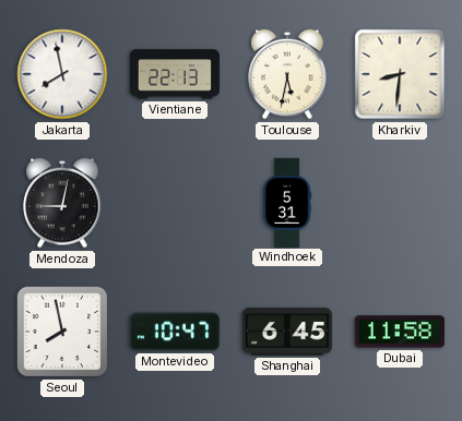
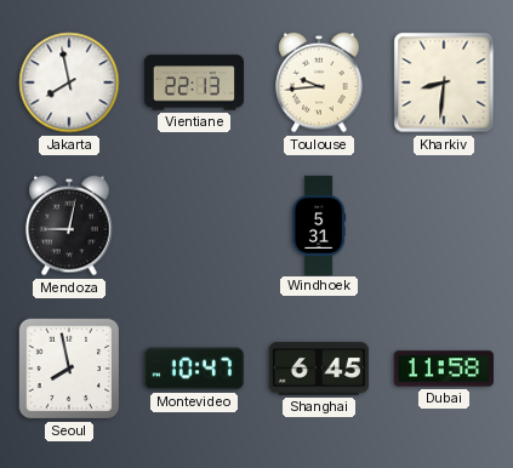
Toulouse: 5:32 -> 9:44
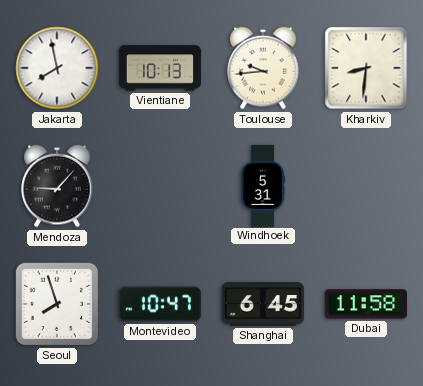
Vientiane: 22:13 -> 10:13
Mendoza: 9:02 -> 9:07
Seoul: 7:58 -> 7:57
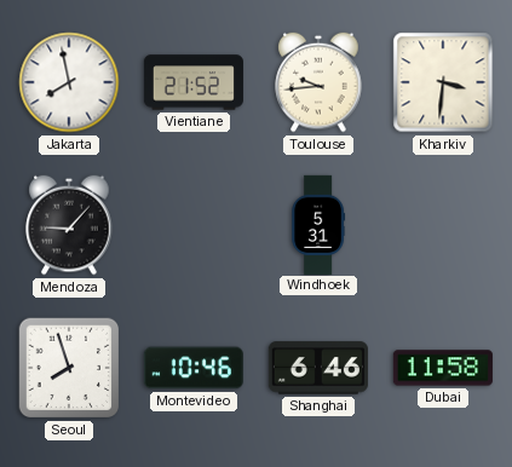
Vientiane: 10:13 -> 21:52
Kharkiv: 8:31 -> 3:31
Montevideo: 10:47 -> 10:46
Shanghai: 6:45 -> 6:46
